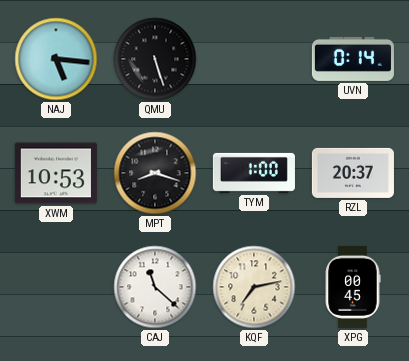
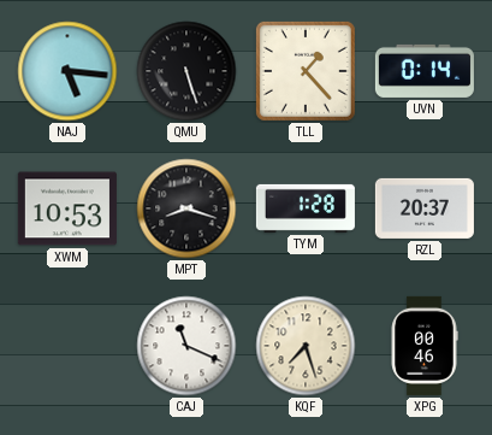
TLL: none -> 1:23
TYM: 1:00 -> 1:28
CAJ: 11:22 -> 11:19
KQF: 7:13 -> 7:27
XPG: 00:45 -> 00:46
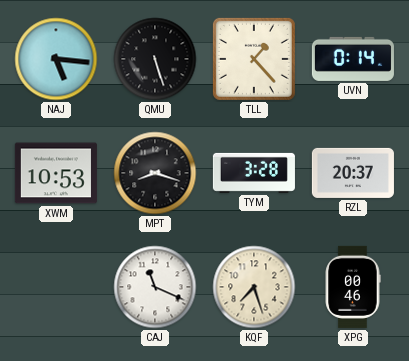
TYM: 1:28 -> 3:28
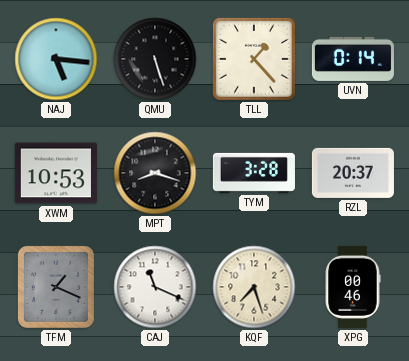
TFM: none -> 1:19
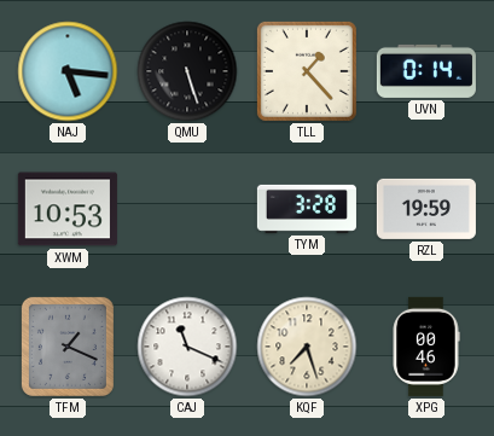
MPT: 8:18 -> none
RZL: 20:37 -> 19:59
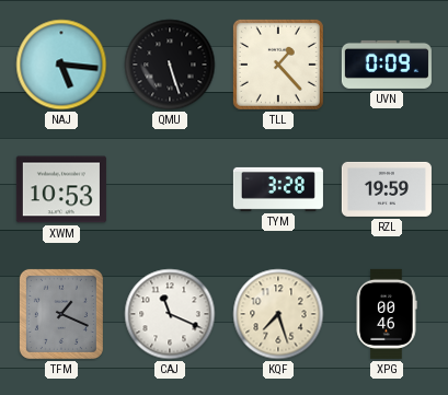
UVN: 0:14 -> 0:09
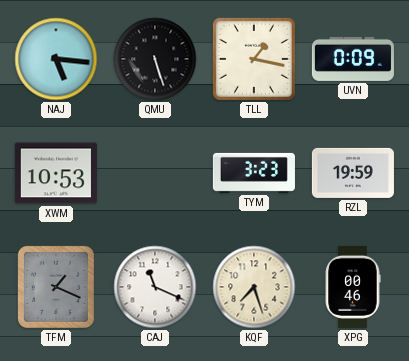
TLL: 1:23 -> 1:17
TYM: 3:28 -> 3:23
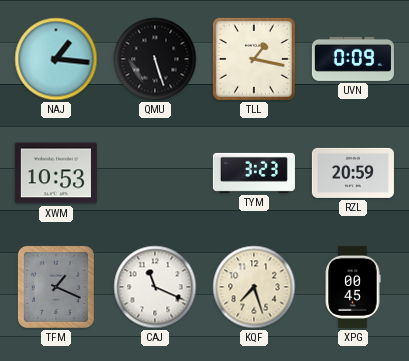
NAJ: 5:16 -> 1:16
RZL: 19:59 -> 20:59
XPG: 00:46 -> 00:45
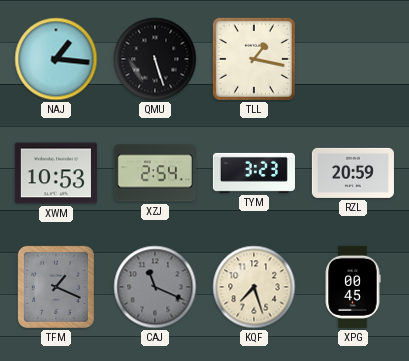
UVN: 0:09 -> none
XZJ: none -> 2:54
CAJ dial: white -> grey
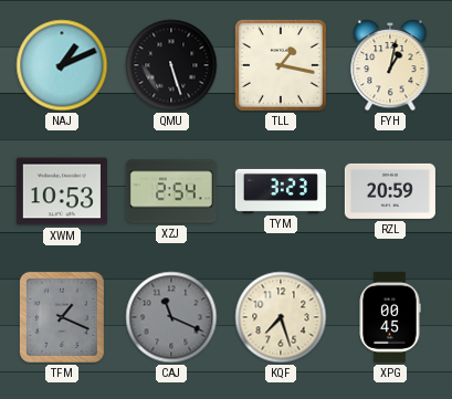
NAJ: 1:16 -> 1:11
FYH: none -> 1:02
